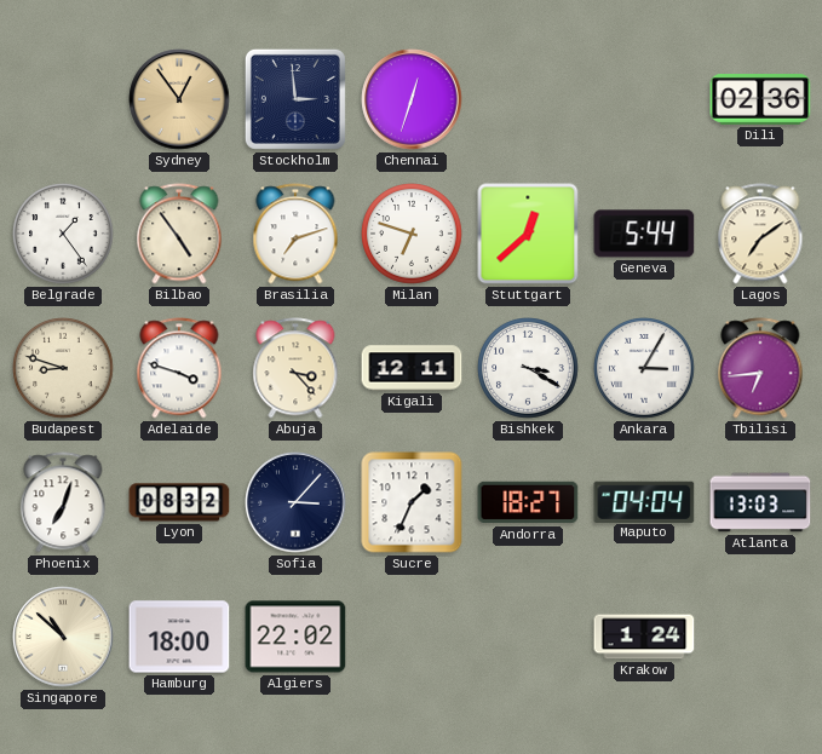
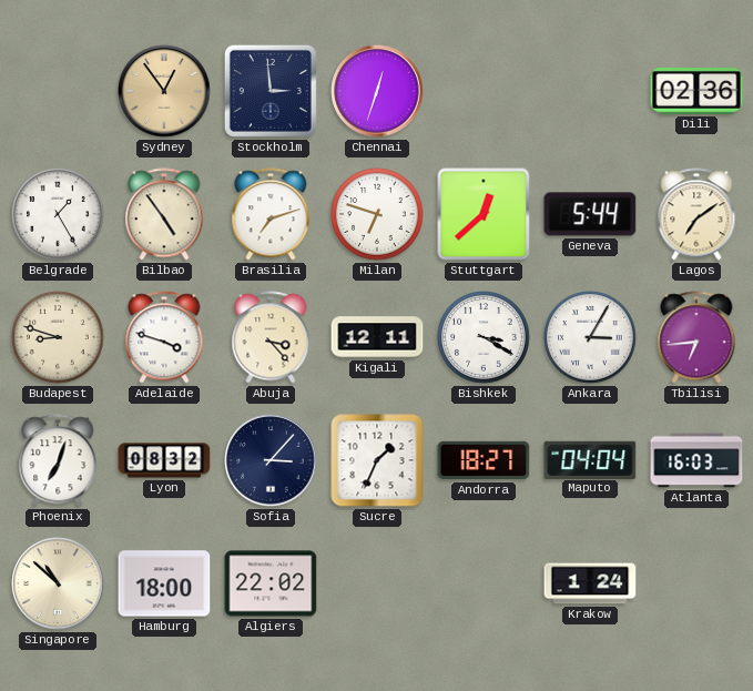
Belgrade: 1:24 -> 1:25
Atlanta: 13:03 -> 16:03
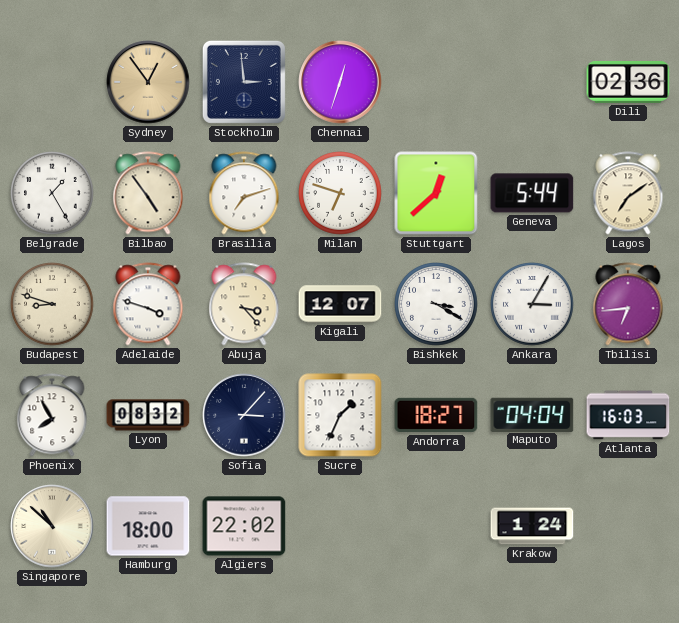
Kigali: 12:11 -> 12:07
Phoenix: 7:03 -> 7:55
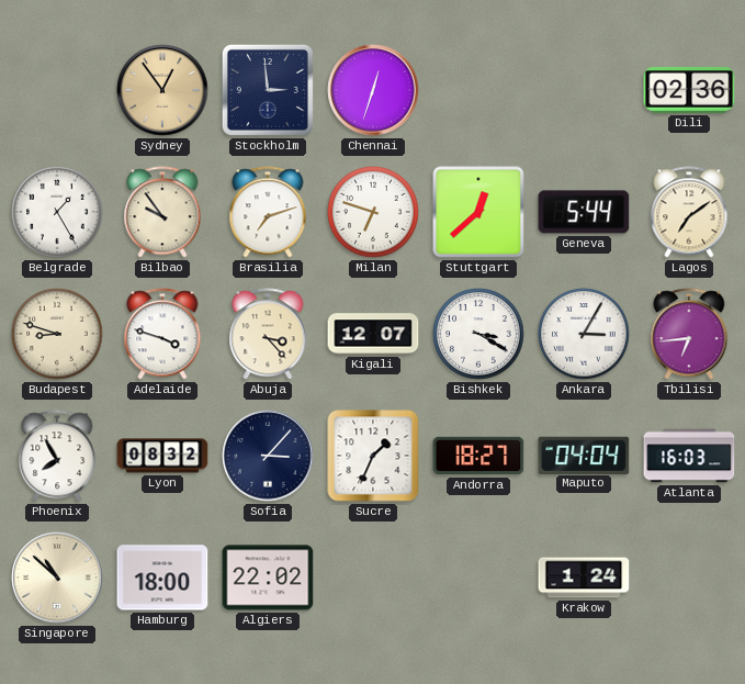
Bilbao: 4:54 -> 9:54
